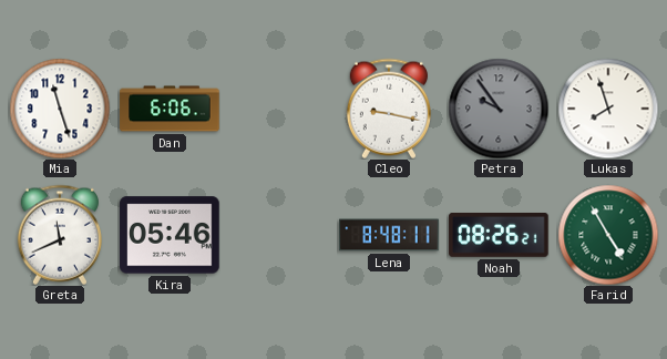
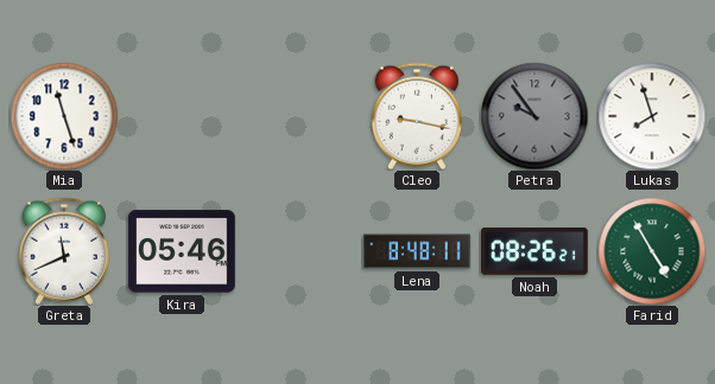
Dan: 6:06 -> none
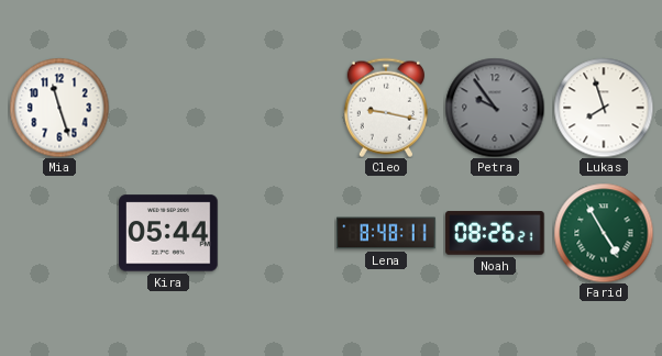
Greta: 11:41 -> none
Kira: 05:46 -> 05:44
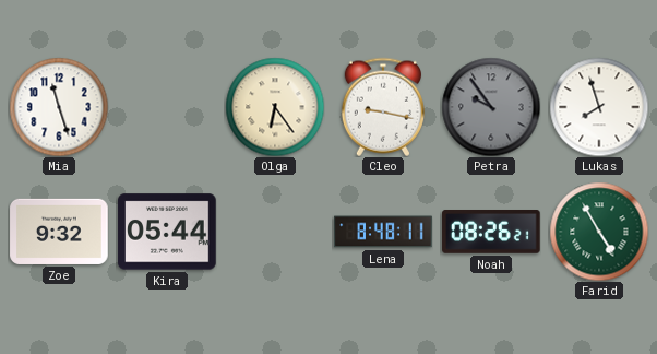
Olga: none -> 6:24
Zoe: none -> 9:32
